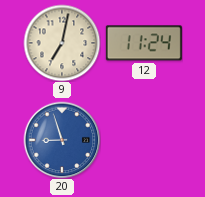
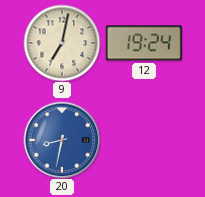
12: 11:24 -> 19:24
20: 8:57 -> 8:32
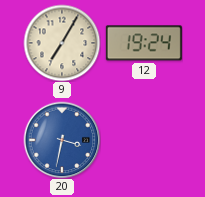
9: 7:02 -> 7:05
20: 8:32 -> 3:32
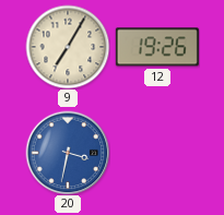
12: 19:24 -> 19:26
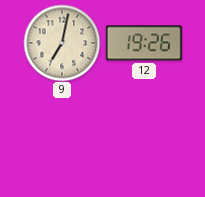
9: 7:05 -> 7:02
20: 3:32 -> none
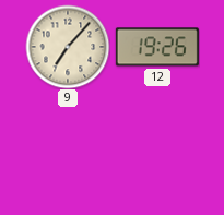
9: 7:02 -> 7:07
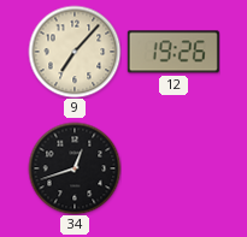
34: none -> 12:42
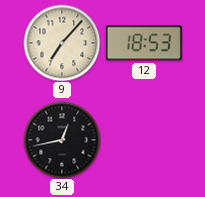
12: 19:26 -> 18:53
34: 12:42 -> 12:43
